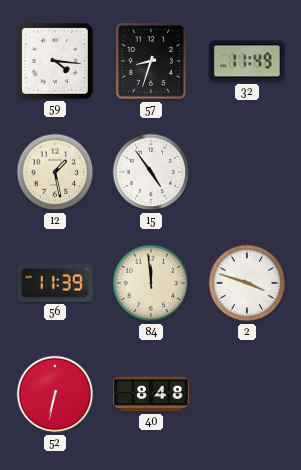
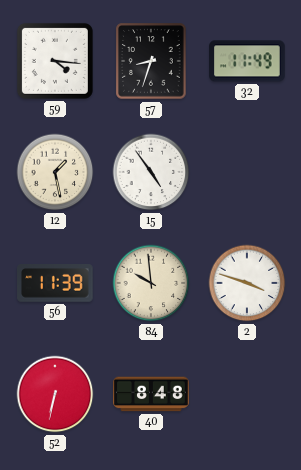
84: 11:59 -> 9:59
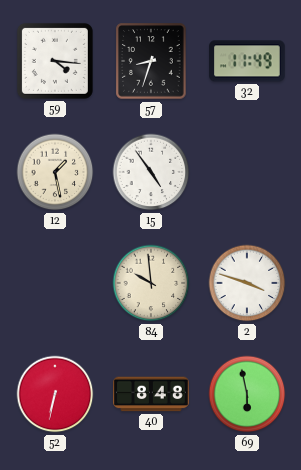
56: 11:39 -> none
69: none -> 5:58
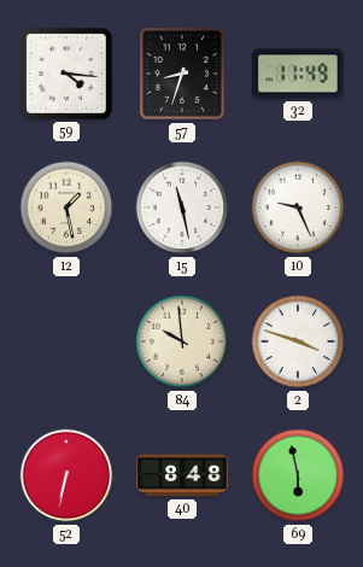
15: 4:54 -> 11:28
10: none -> 9:26
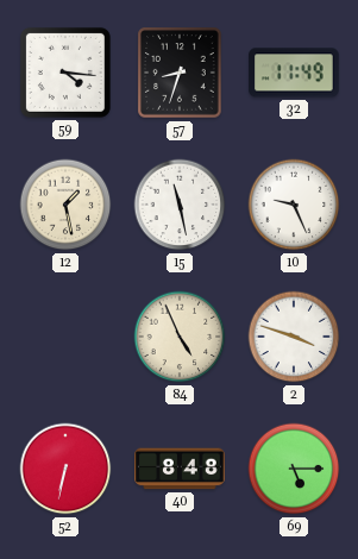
84: 9:59 -> 4:56
69: 5:58 -> 5:15
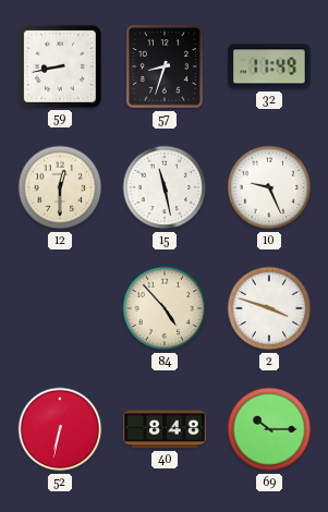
59: 4:16 -> 8:43
12: 1:28 -> 12:30
84: 4:56 -> 4:53
69: 5:15 -> 10:15
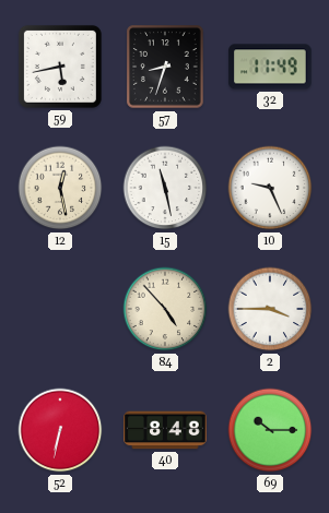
59: 8:43 -> 5:43
12: 12:30 -> 12:28
2: 3:48 -> 3:45
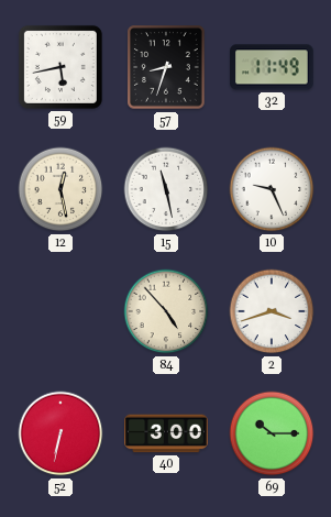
2: 3:45 -> 3:42
40: 8:48 -> 3:00
